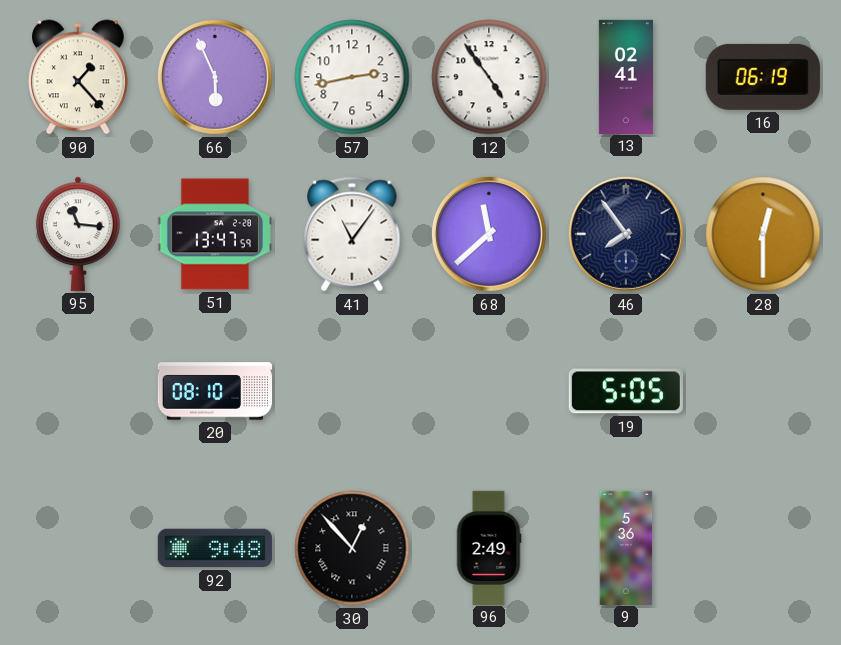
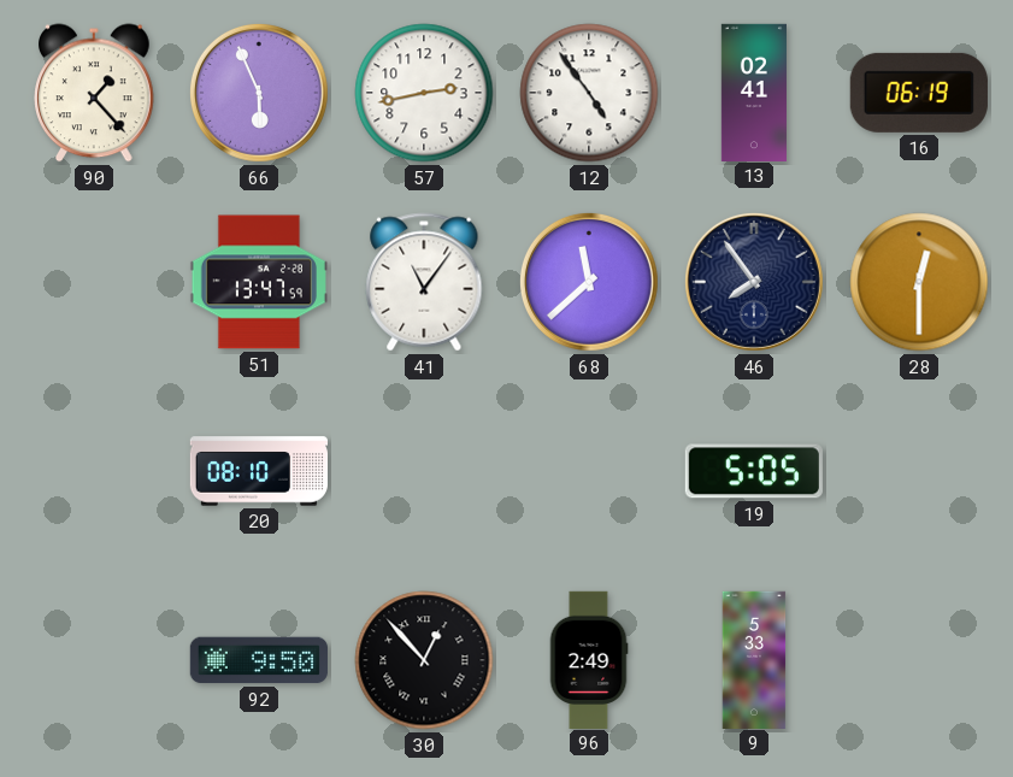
95: 11:16 -> none
92: 9:48 -> 9:50
9: 5:36 -> 5:33
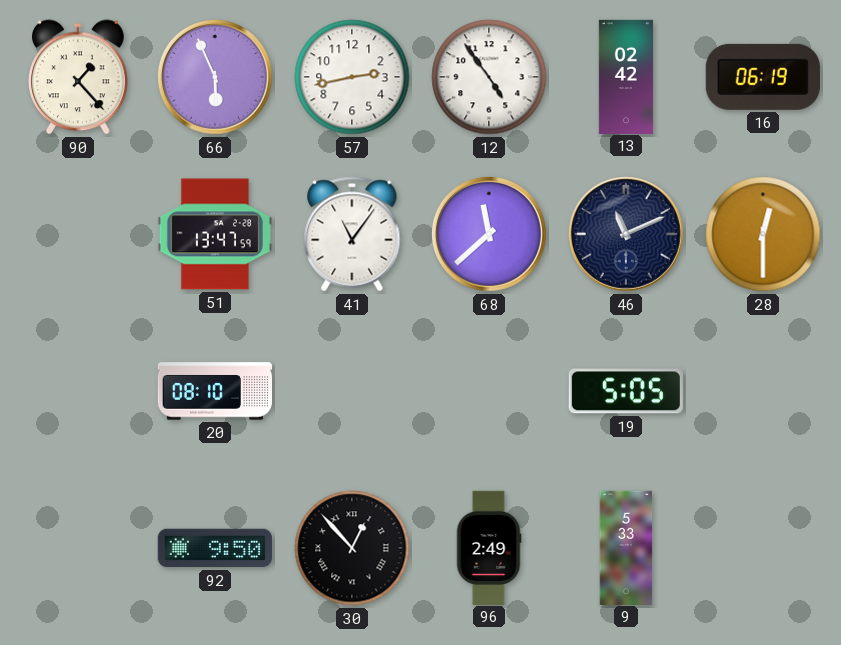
13: 02:41 -> 02:42
46: 7:54 -> 11:11
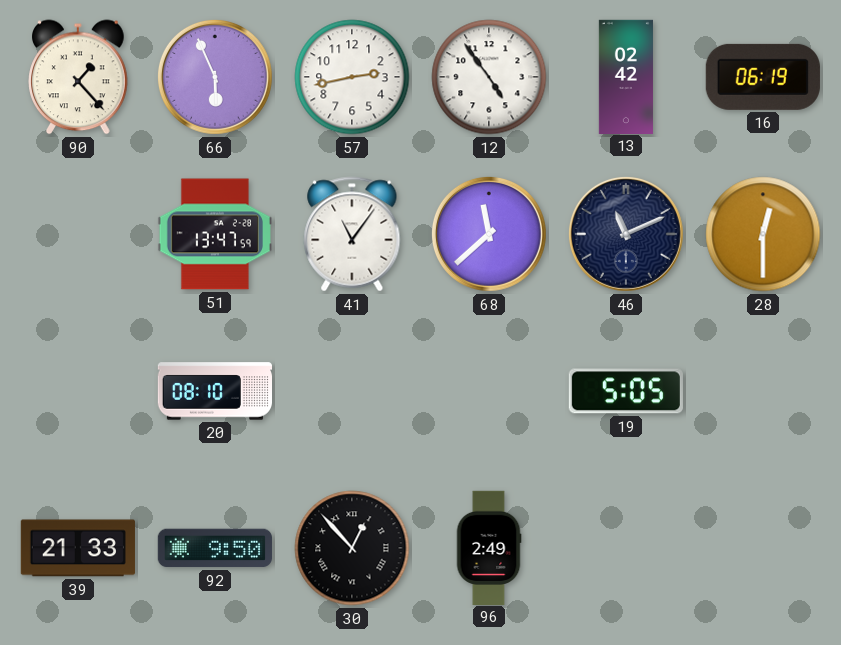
39: none -> 21:33
9: 5:33 -> none
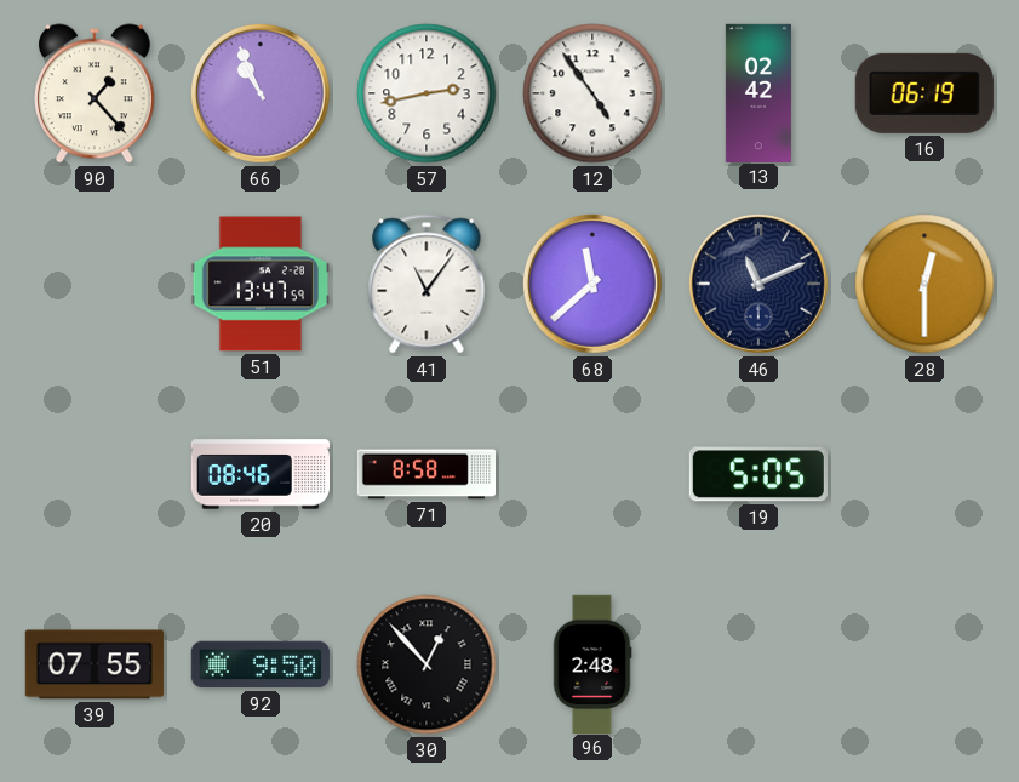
66: 5:56 -> 10:56
20: 08:10 -> 08:46
71: none -> 8:58
39: 21:33 -> 07:55
96: 2:49 -> 2:48
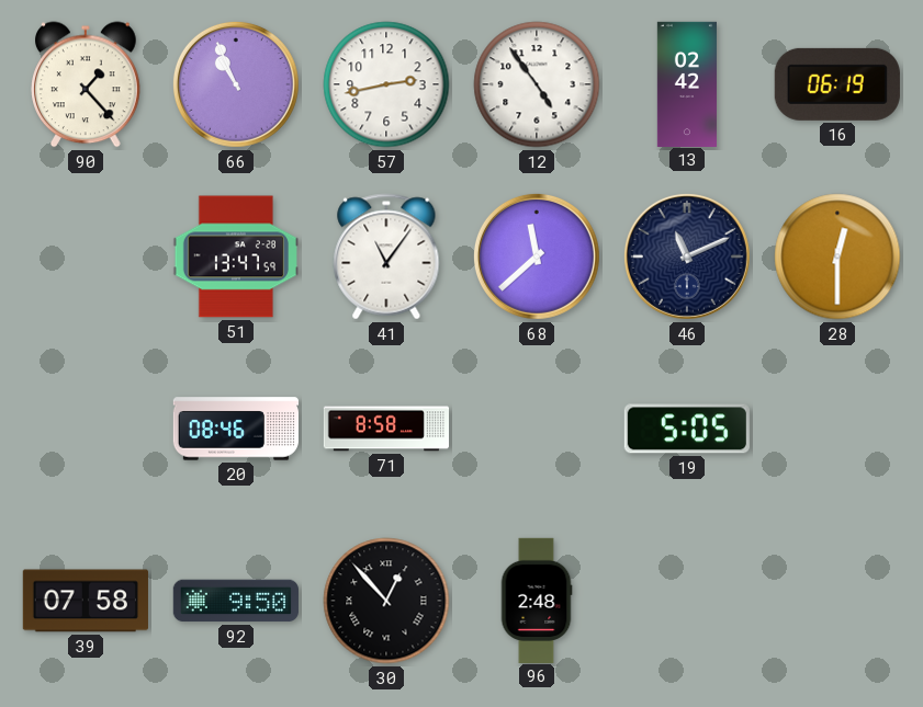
39: 07:55 -> 07:58
